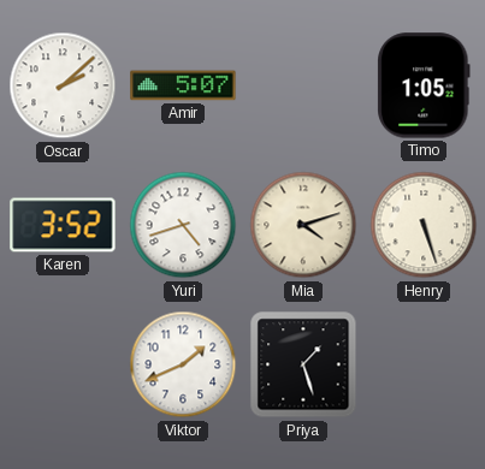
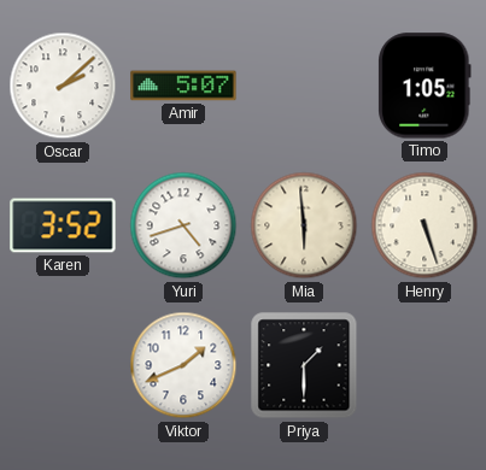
Mia: 4:12 -> 5:59
Priya: 1:27 -> 1:30
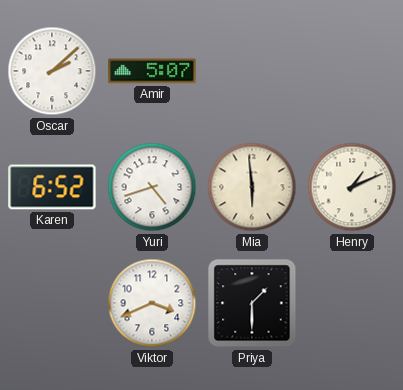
Timo: 1:05 -> none
Karen: 3:52 -> 6:52
Henry: 5:27 -> 1:11
Viktor: 1:41 -> 3:41
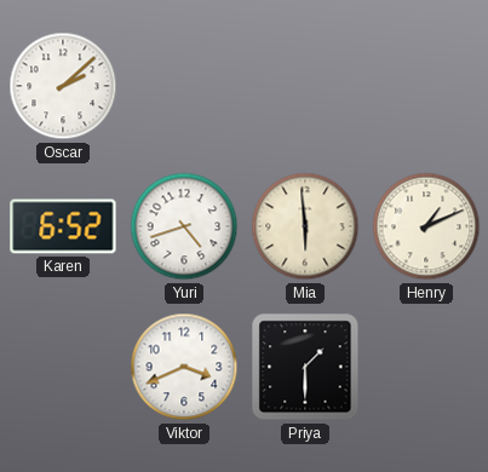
Amir: 5:07 -> none
